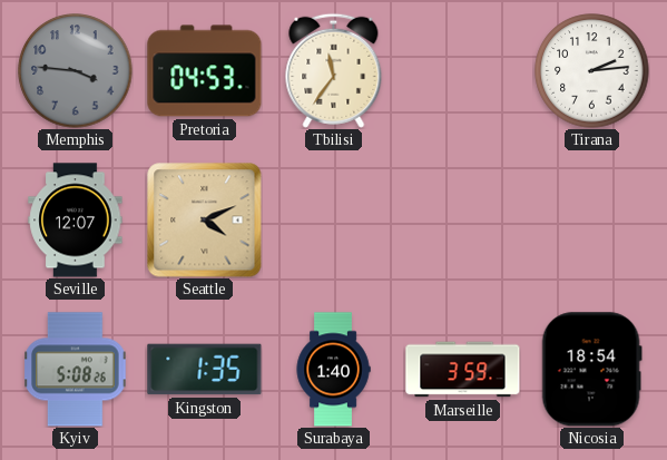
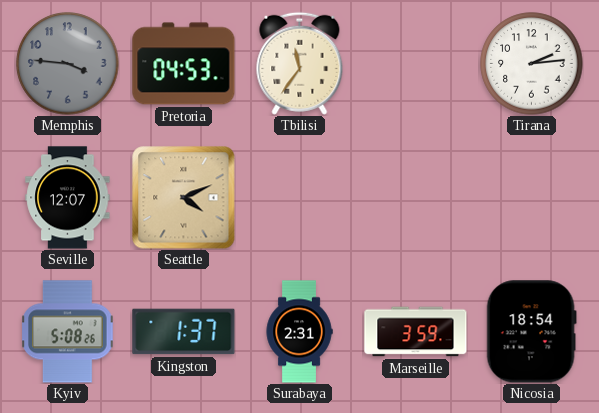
Kingston: 1:35 -> 1:37
Surabaya: 1:40 -> 2:31
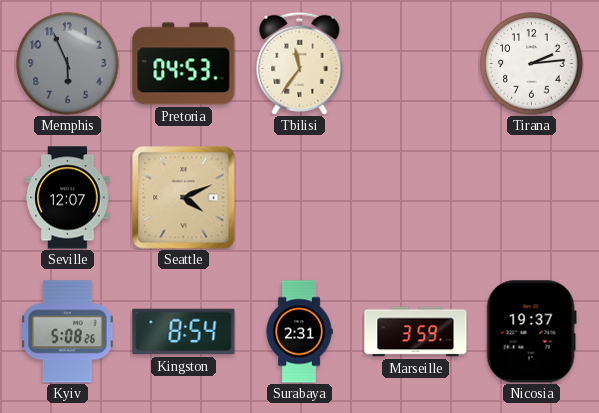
Memphis: 3:46 -> 5:56
Kingston: 1:37 -> 8:54
Nicosia: 18:54 -> 19:37
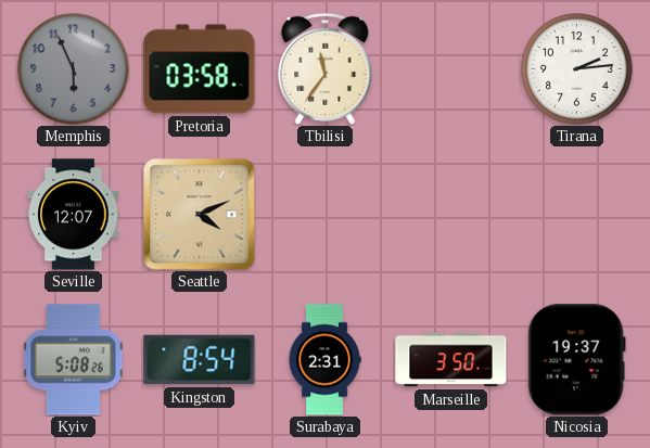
Pretoria: 04:53 -> 03:58
Marseille: 3:59 -> 3:50
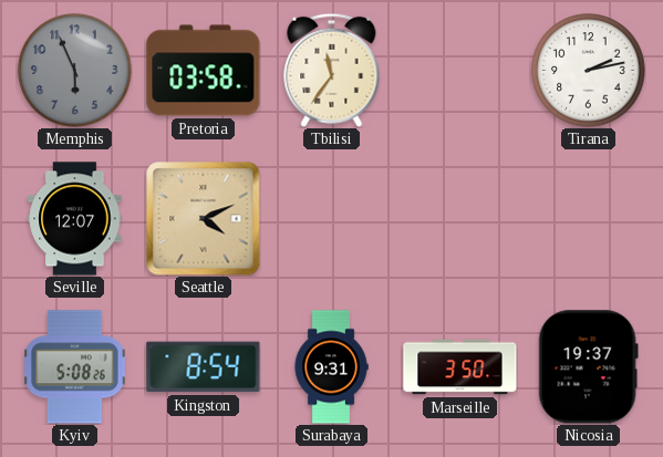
Tirana: 2:14 -> 2:13
Surabaya: 2:31 -> 9:31
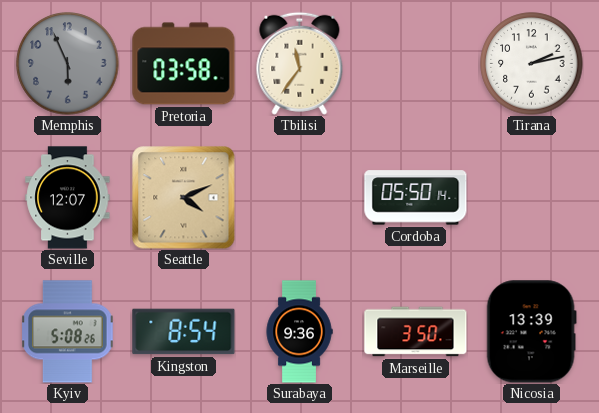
Cordoba: none -> 05:50
Surabaya: 9:31 -> 9:36
Nicosia: 19:37 -> 13:39
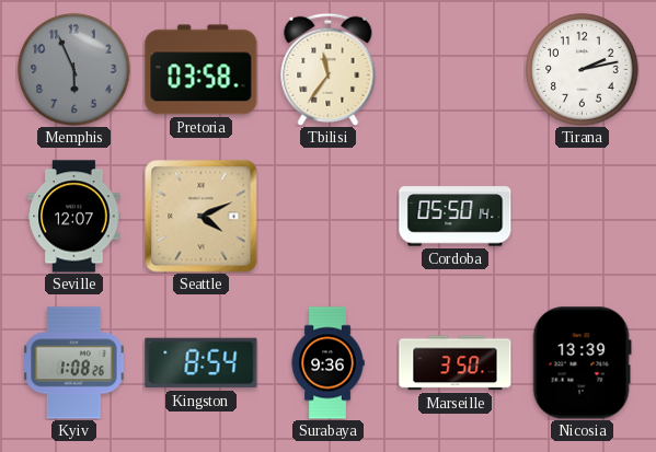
Kyiv: 5:08 -> 1:08
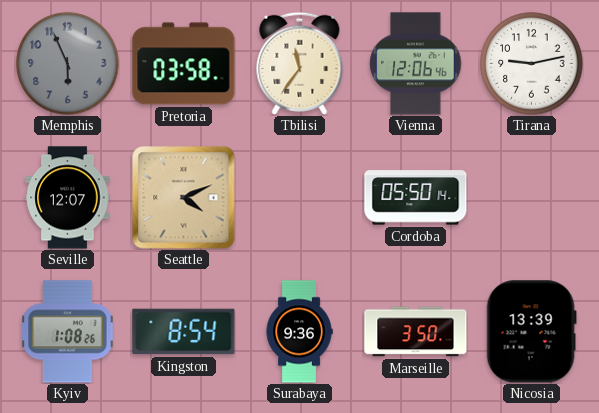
Vienna: none -> 12:06
Tirana: 2:13 -> 9:13
